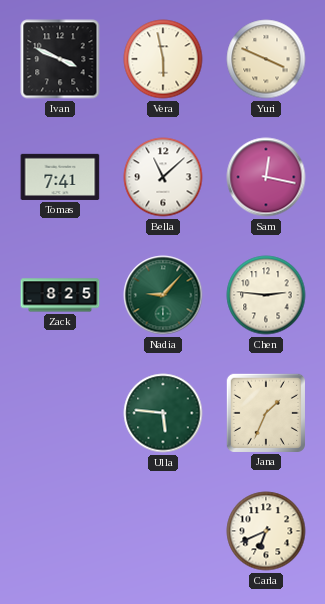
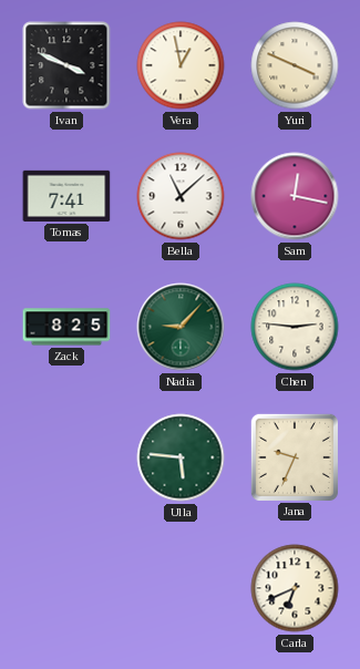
Vera: 5:58 -> 12:58
Jana: 1:34 -> 9:34
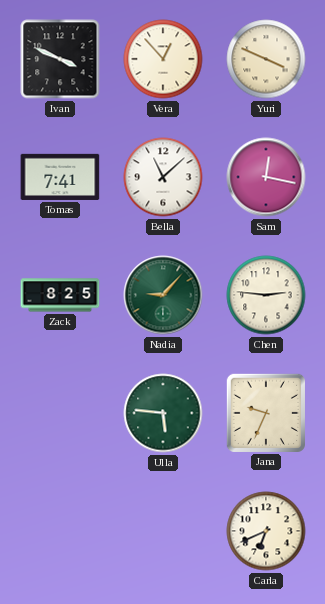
Vera: 12:58 -> 12:53
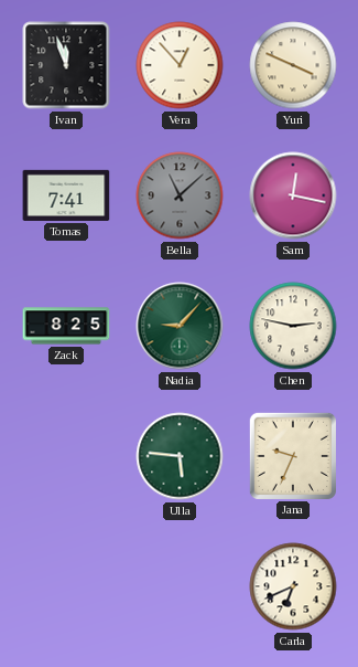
Ivan: 3:49 -> 11:57
Bella dial: white -> grey
Chen: 2:46 -> 2:47
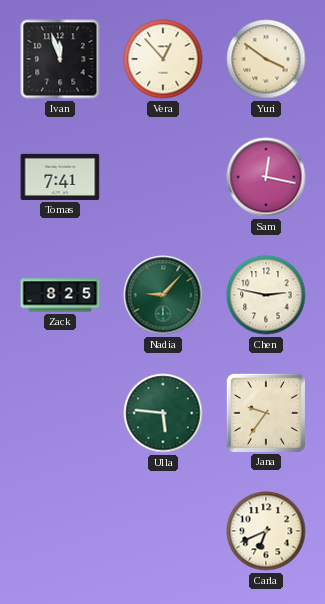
Yuri: 3:49 -> 3:51
Bella: 11:08 -> none
Jana: 9:34 -> 9:36
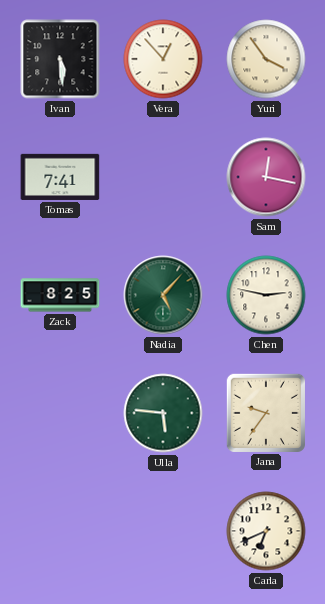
Ivan: 11:57 -> 5:29
Yuri: 3:51 -> 3:54
Nadia: 9:07 -> 5:07
